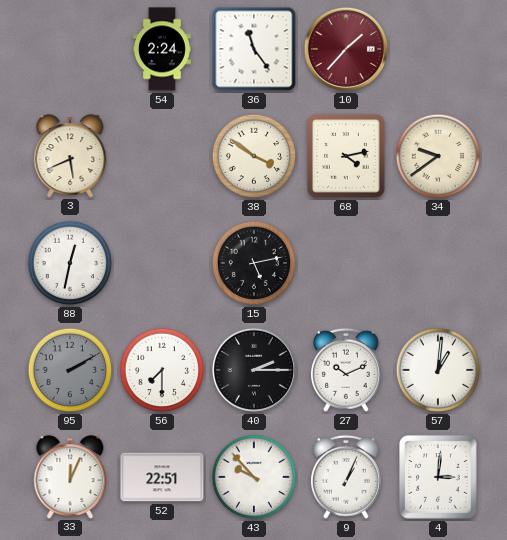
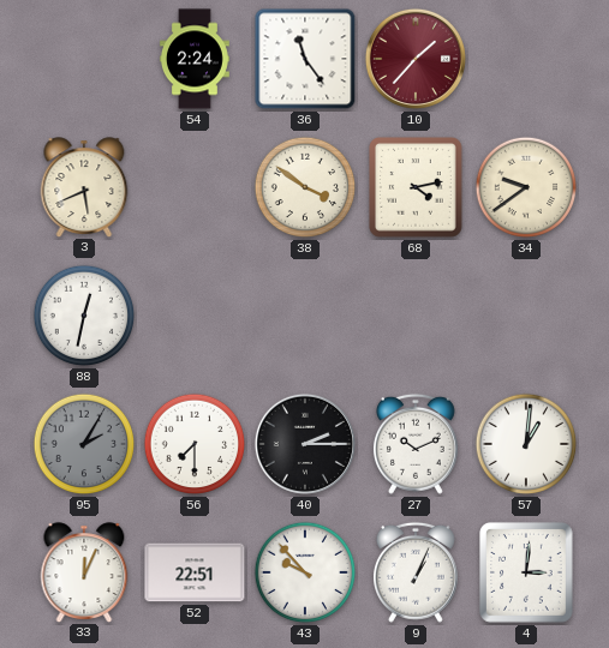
15: 5:13 -> none
95: 2:10 -> 2:05
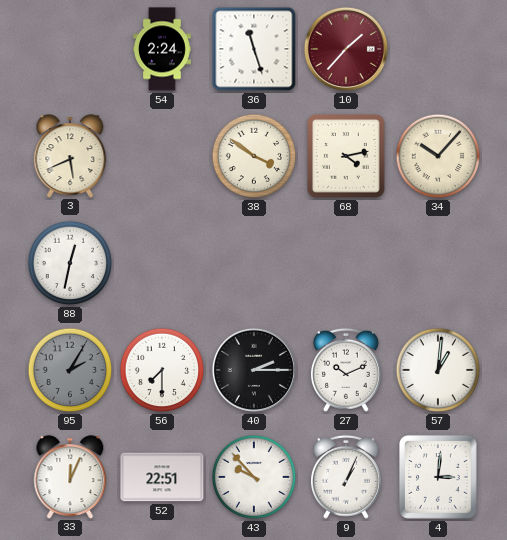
36: 11:24 -> 11:27
34: 9:39 -> 10:07
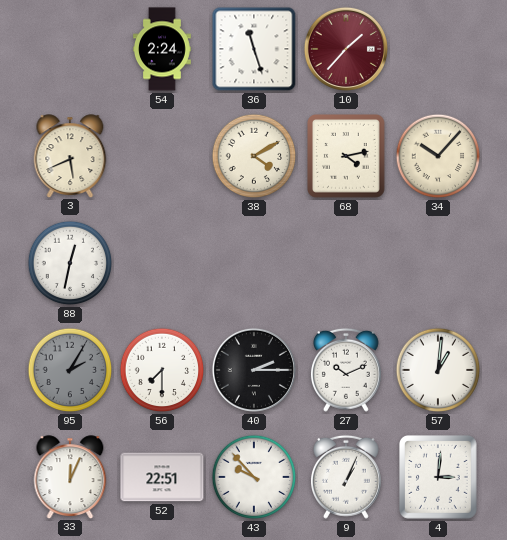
38: 3:51 -> 4:10
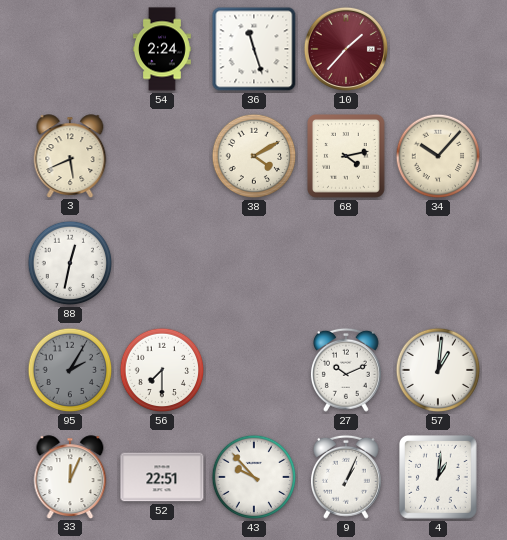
40: 2:15 -> none
4: 3:01 -> 1:01
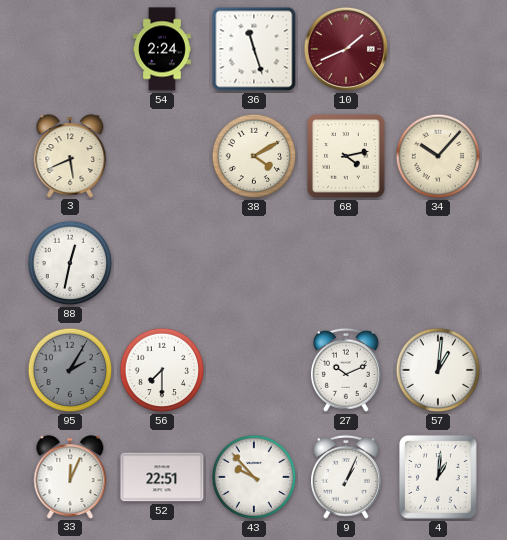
10: 1:37 -> 1:41
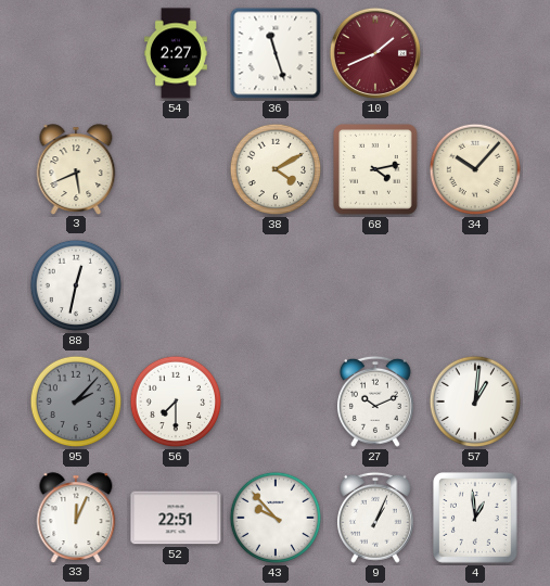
54: 2:24 -> 2:27
95: 2:05 -> 2:07
4: 1:01 -> 12:59
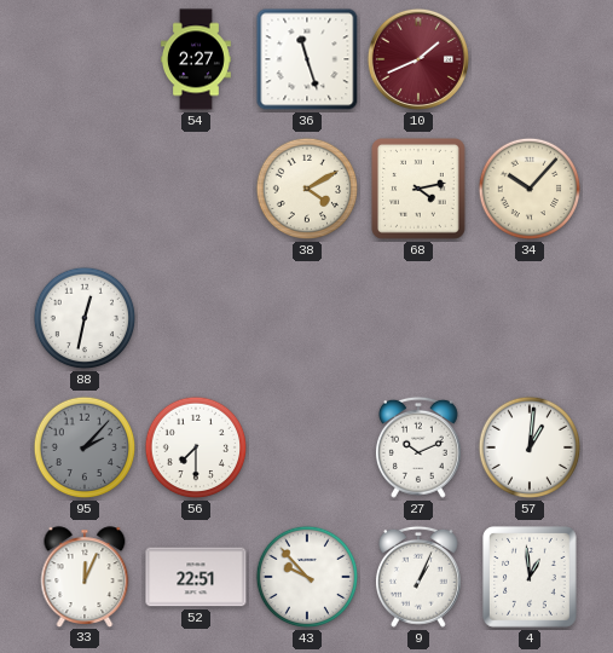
3: 5:41 -> none
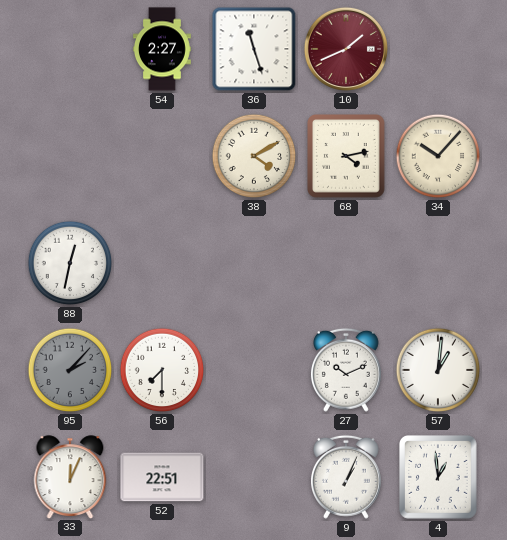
43: 9:53 -> none
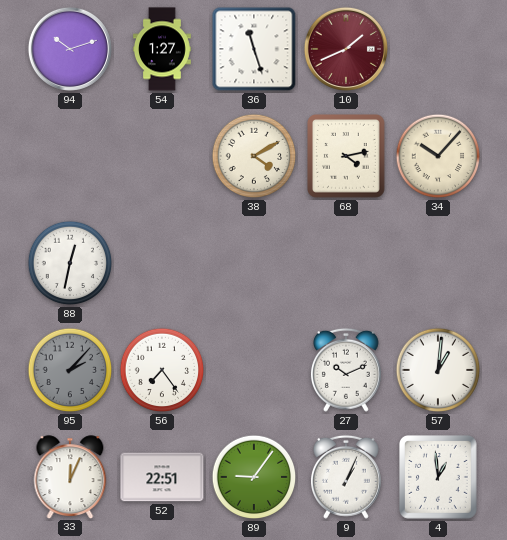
94: none -> 10:12
54: 2:27 -> 1:27
56: 7:30 -> 7:24
89: none -> 9:06
